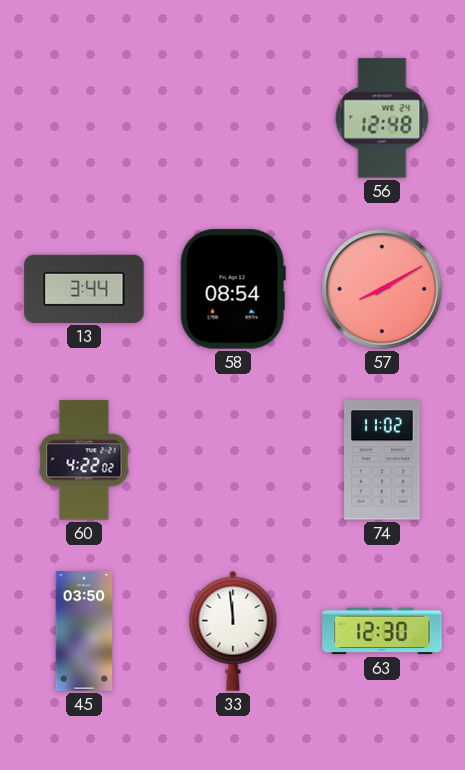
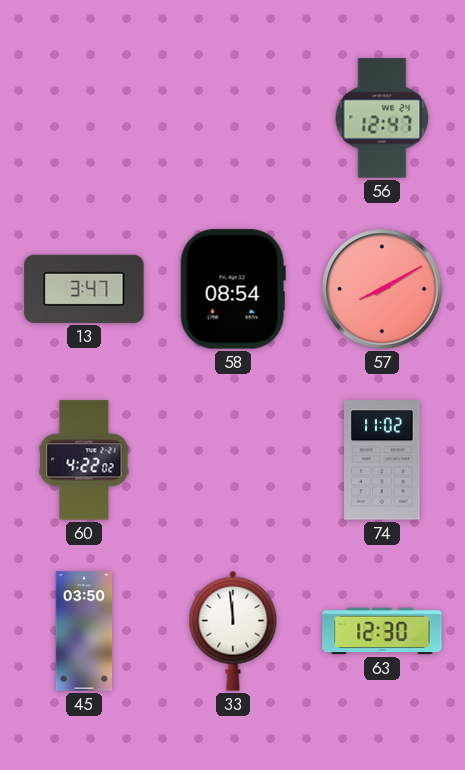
56: 12:48 -> 12:47
13: 3:44 -> 3:47
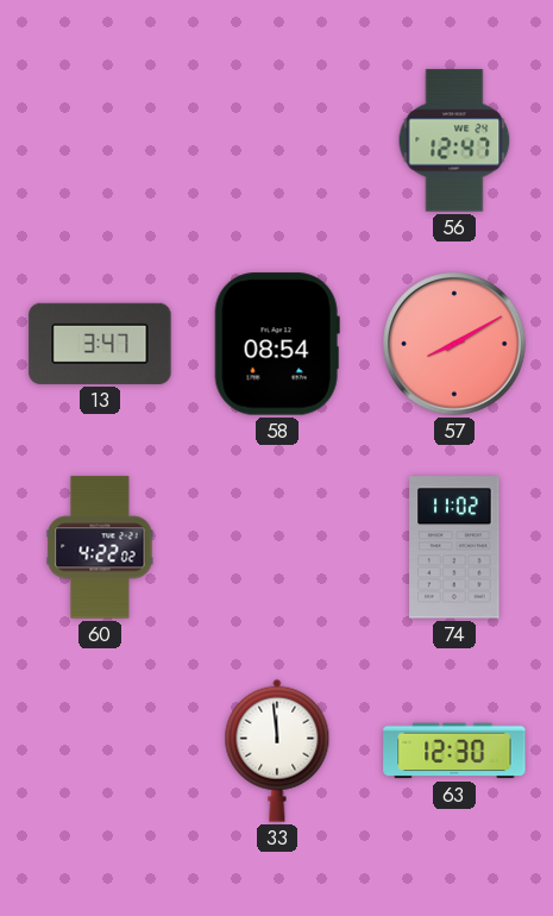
45: 03:50 -> none
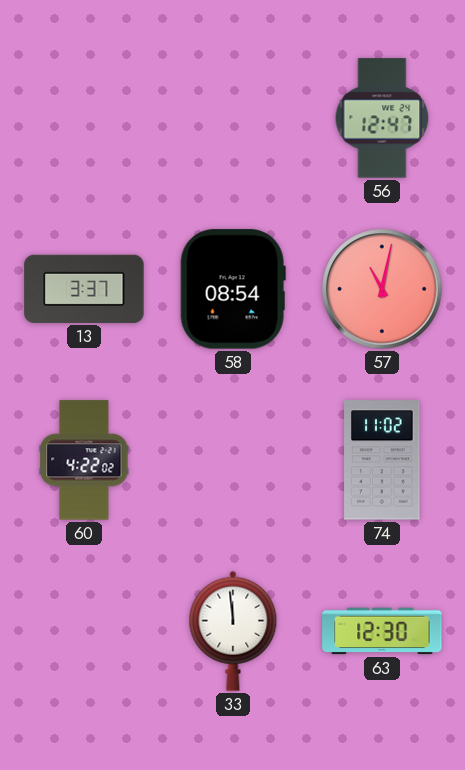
13: 3:47 -> 3:37
57: 8:10 -> 11:02
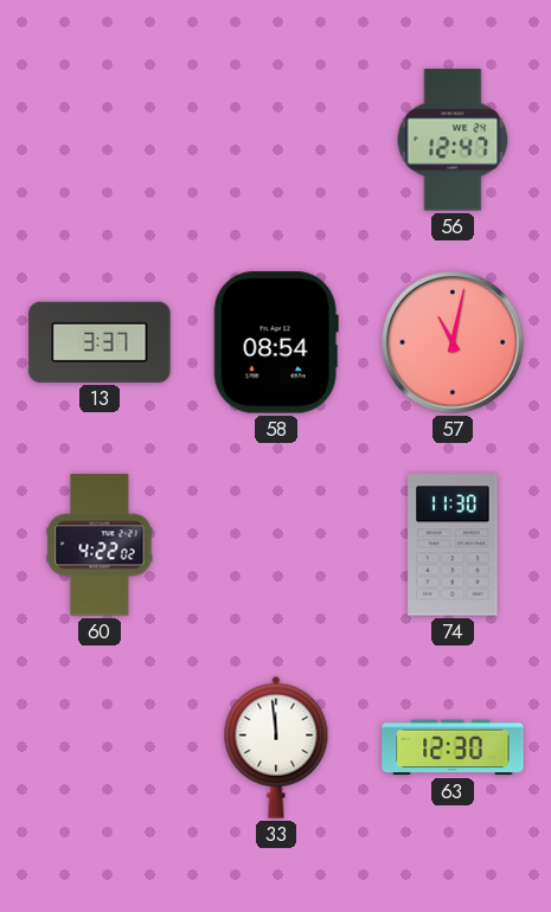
74: 11:02 -> 11:30
